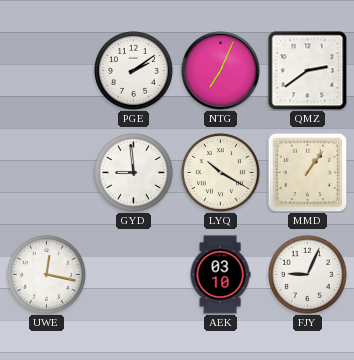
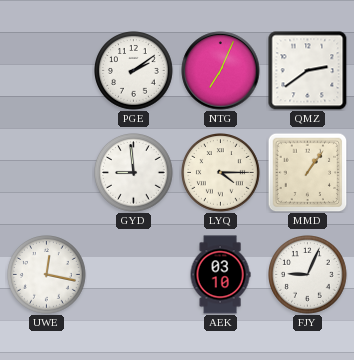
LYQ: 10:20 -> 4:15
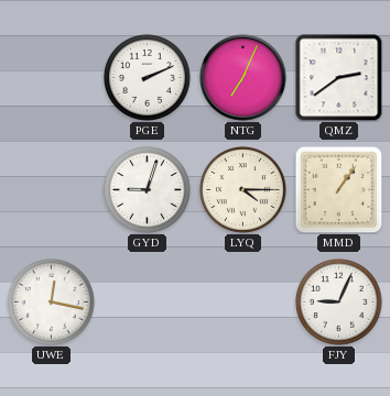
PGE: 2:09 -> 2:11
GYD: 8:59 -> 9:03
AEK: 03:10 -> none
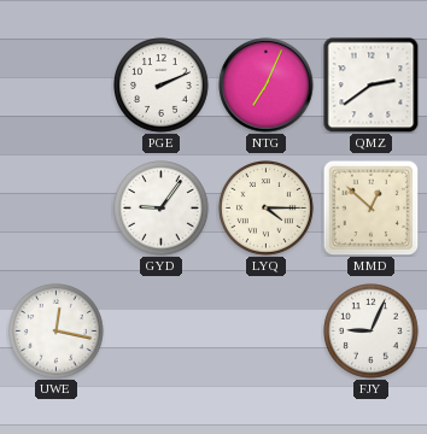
GYD: 9:03 -> 9:06
MMD: 1:06 -> 12:52
